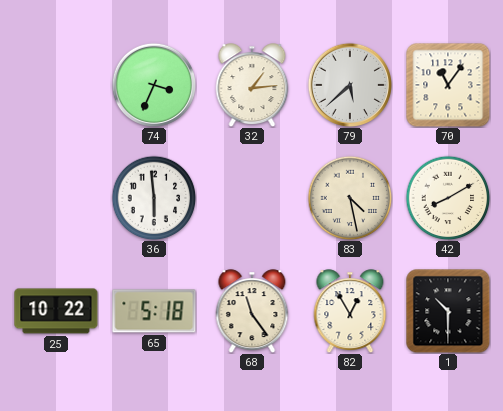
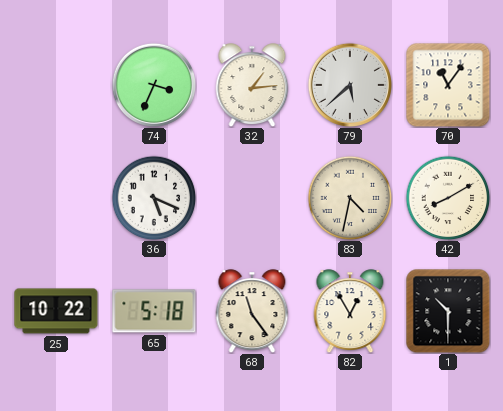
36: 5:59 -> 5:19
83: 4:28 -> 4:32
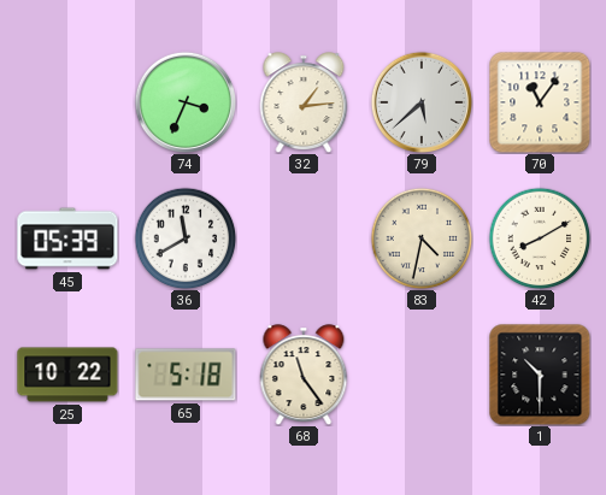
45: none -> 05:39
36: 5:19 -> 11:40
82: 12:55 -> none
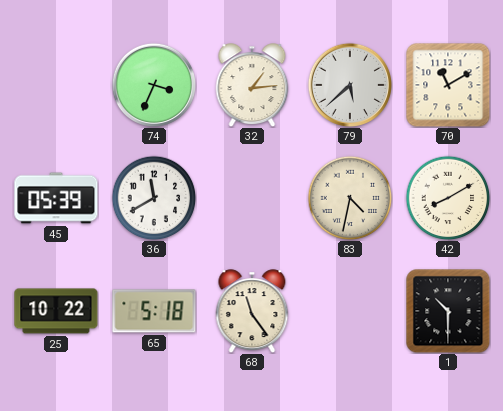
70: 11:06 -> 11:10
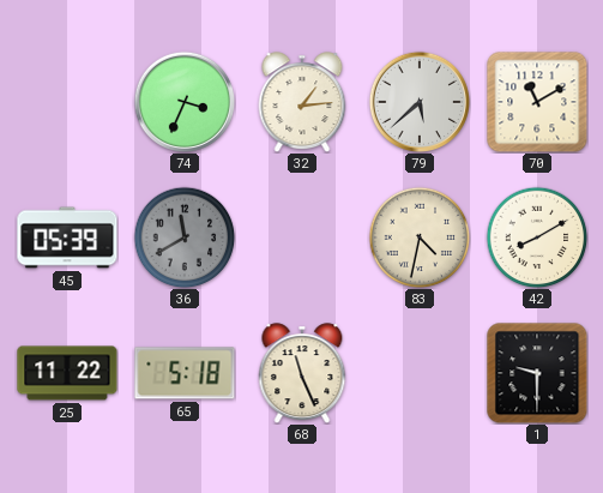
36 dial: white -> grey
25: 10:22 -> 11:22
68: 11:24 -> 11:26
1: 10:30 -> 9:30
